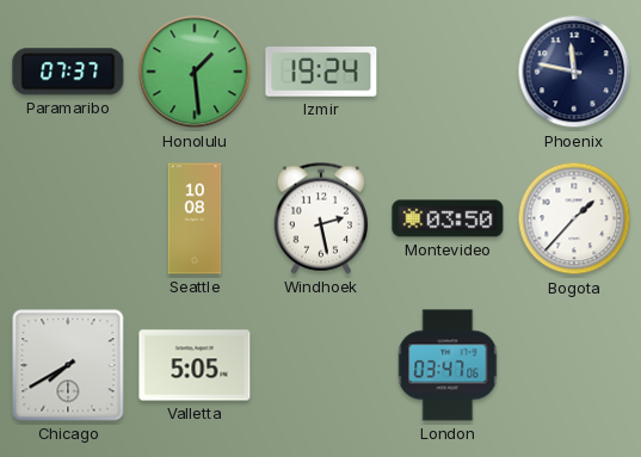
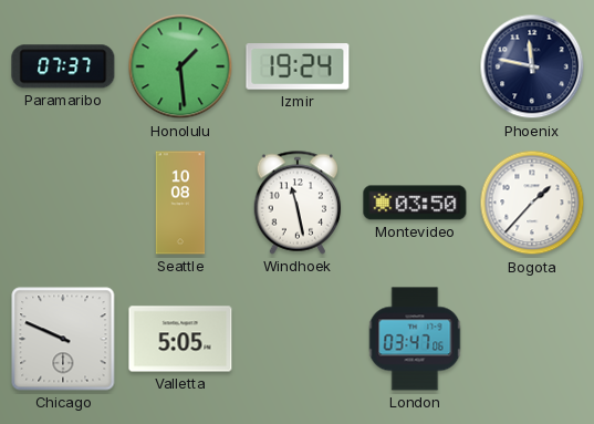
Windhoek: 2:28 -> 11:28
Chicago: 7:40 -> 9:49
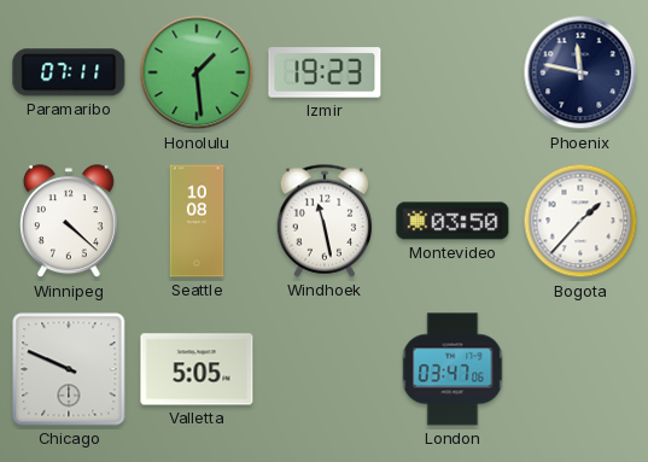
Paramaribo: 07:37 -> 07:11
Izmir: 19:24 -> 19:23
Winnipeg: none -> 4:22
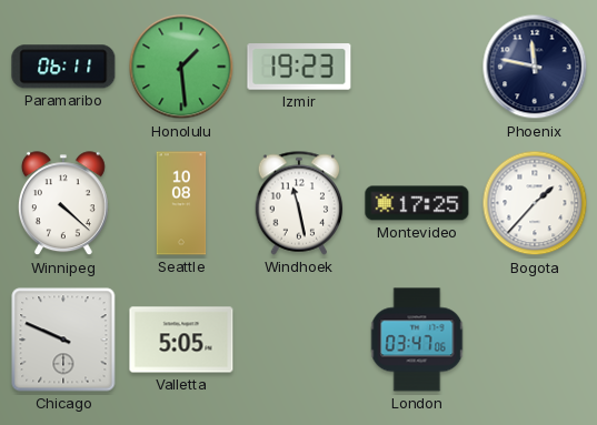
Paramaribo: 07:11 -> 06:11
Montevideo: 03:50 -> 17:25
